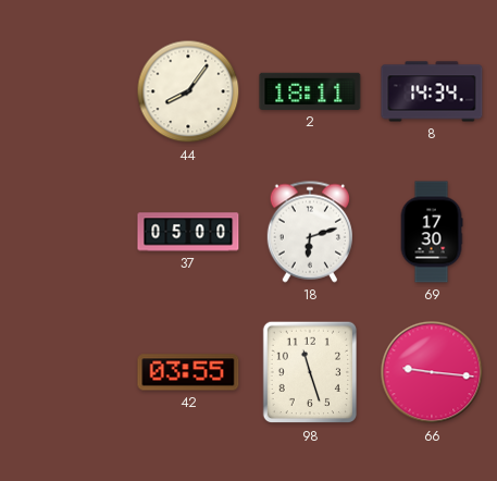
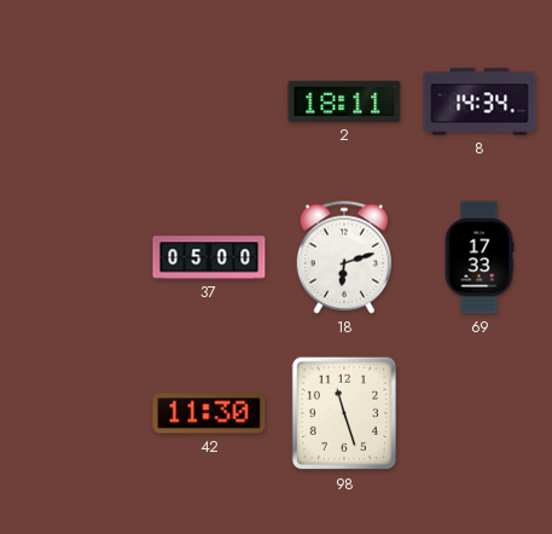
44: 8:06 -> none
69: 17:30 -> 17:33
42: 03:55 -> 11:30
66: 9:16 -> none
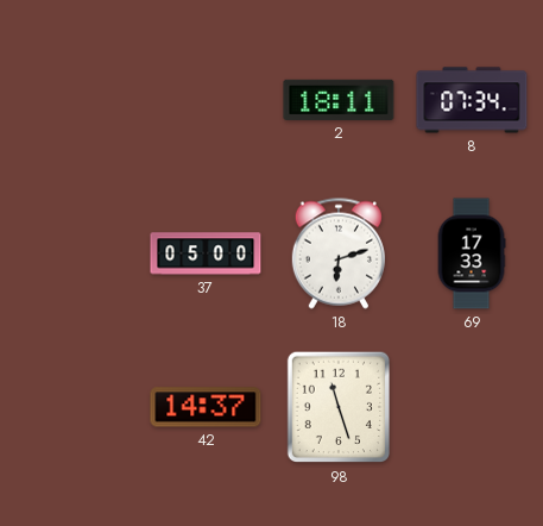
8: 14:34 -> 07:34
42: 11:30 -> 14:37
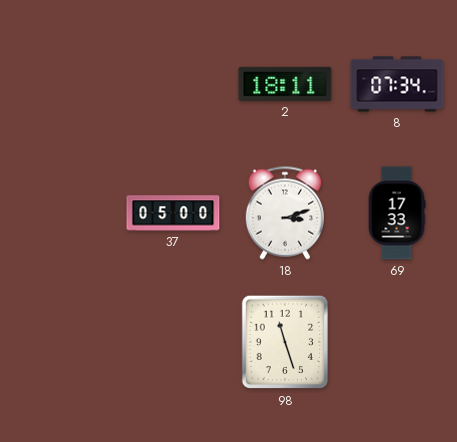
18: 6:12 -> 3:12
42: 14:37 -> none
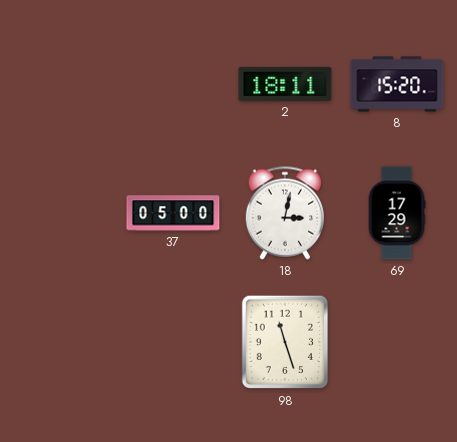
8: 07:34 -> 15:20
18: 3:12 -> 3:02
69: 17:33 -> 17:29
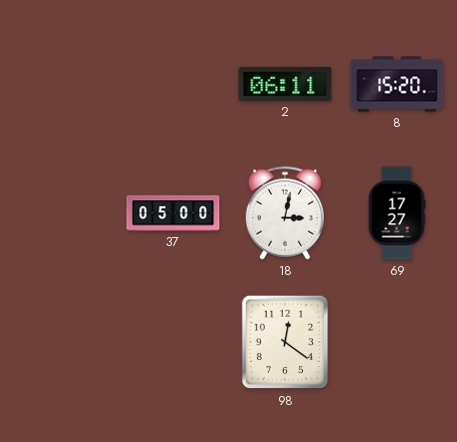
2: 18:11 -> 06:11
69: 17:29 -> 17:27
98: 11:27 -> 12:21
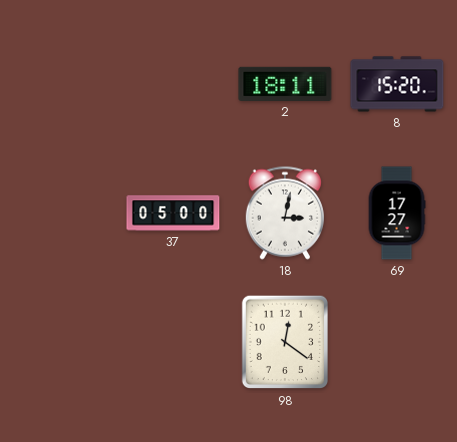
2: 06:11 -> 18:11
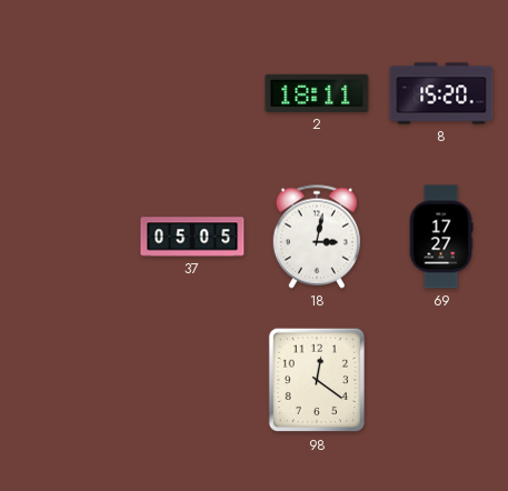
37: 05:00 -> 05:05
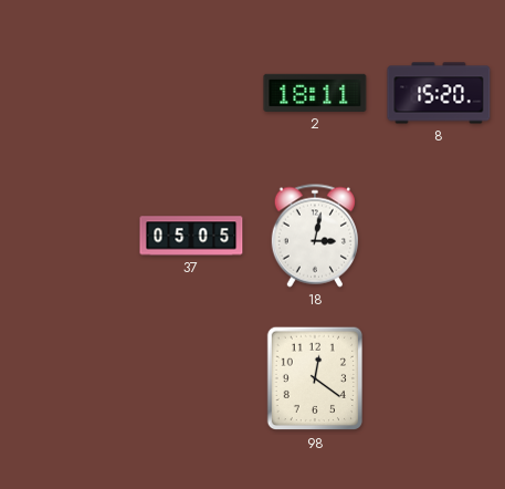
69: 17:27 -> none
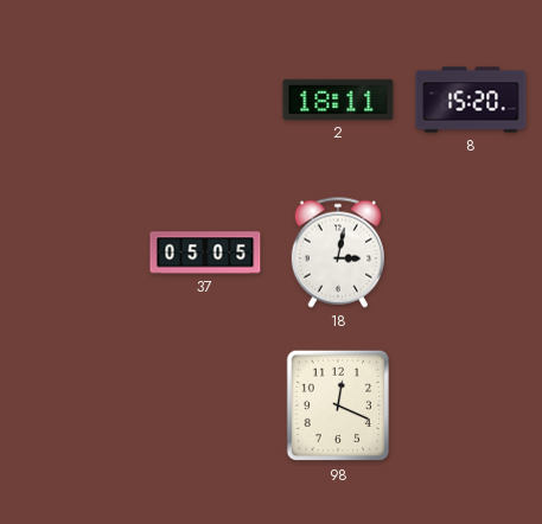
98: 12:21 -> 12:19
